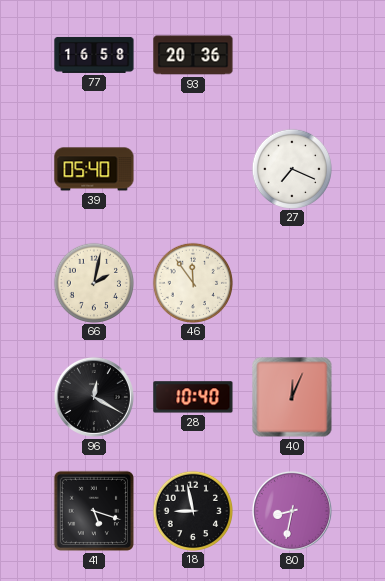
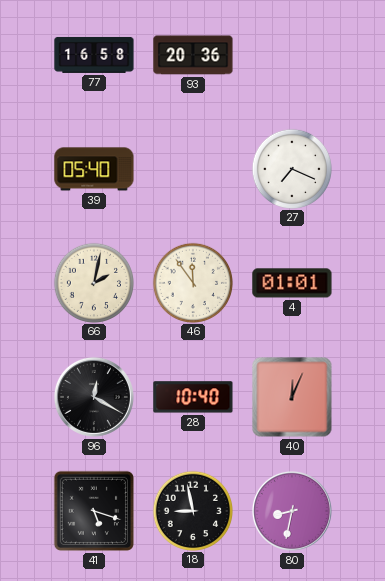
4: none -> 01:01
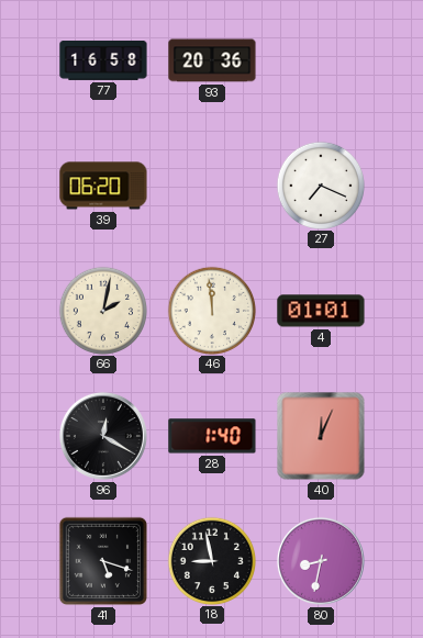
39: 05:40 -> 06:20
46: 11:54 -> 11:59
28: 10:40 -> 1:40
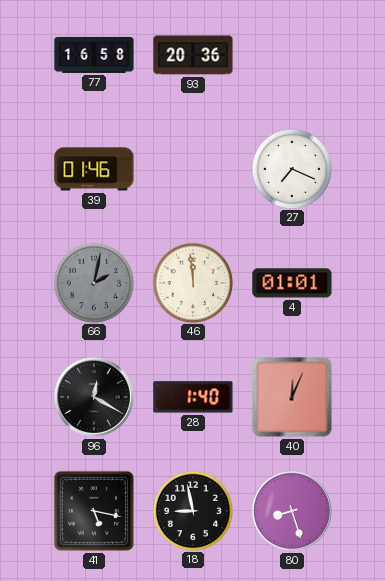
39: 06:20 -> 01:46
66 dial: cream -> grey
41: 5:18 -> 5:17
80: 8:32 -> 8:27
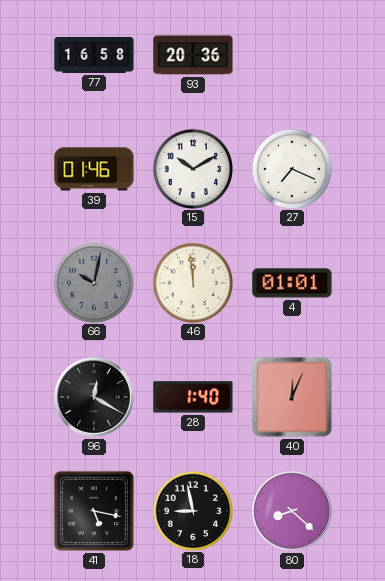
15: none -> 10:10
66: 2:02 -> 10:02
80: 8:27 -> 8:22
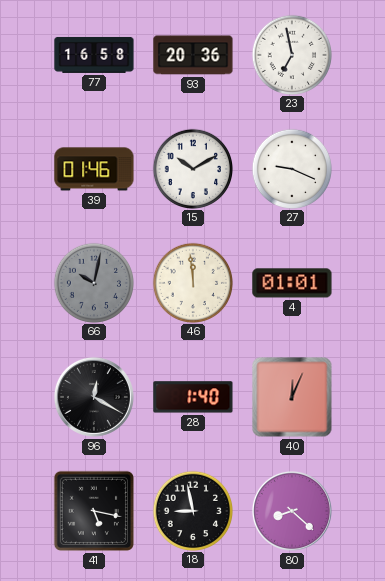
23: none -> 6:58
27: 7:19 -> 9:19
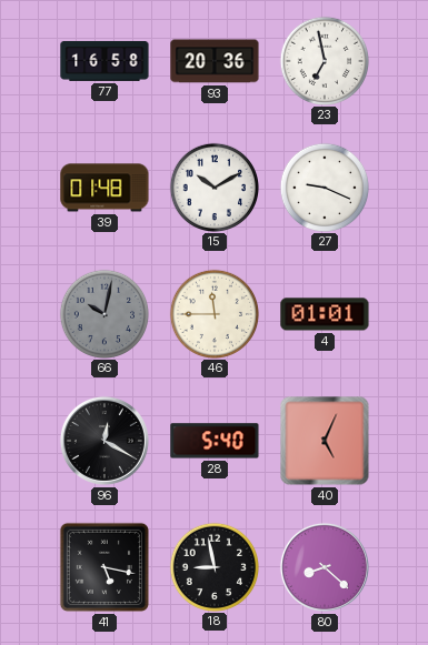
39: 01:46 -> 01:48
46: 11:59 -> 11:45
28: 1:40 -> 5:40
40: 12:04 -> 5:04
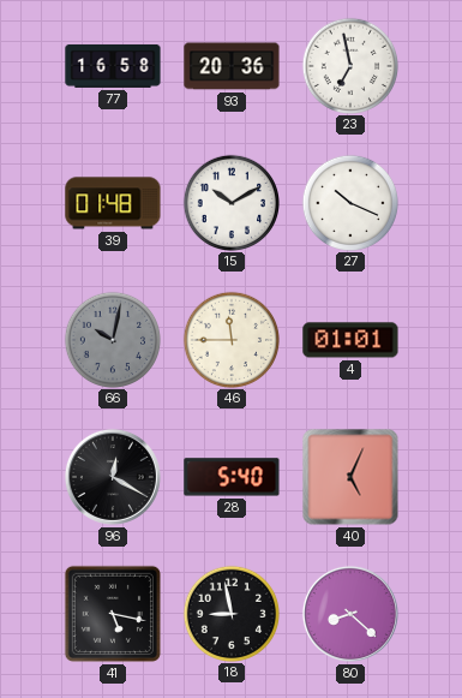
27: 9:19 -> 10:19
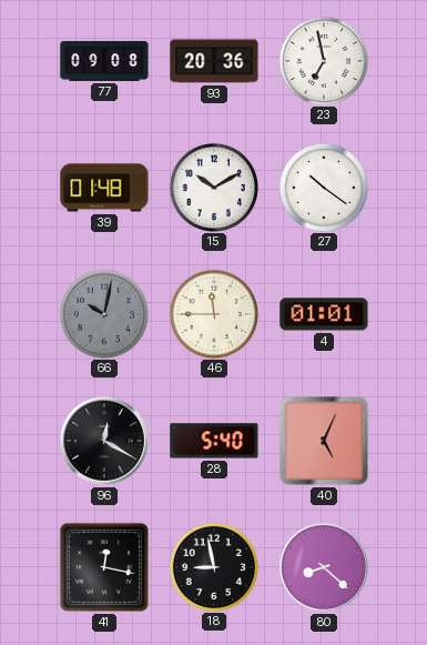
77: 16:58 -> 09:08
27: 10:19 -> 10:21
41: 5:17 -> 12:17
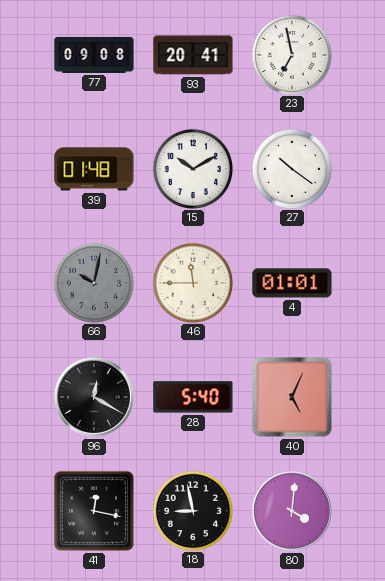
93: 20:36 -> 20:41
80: 8:22 -> 4:01
